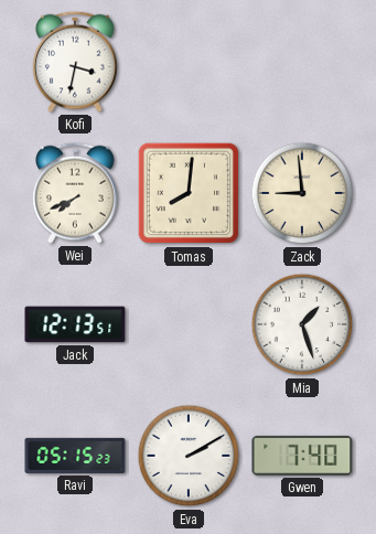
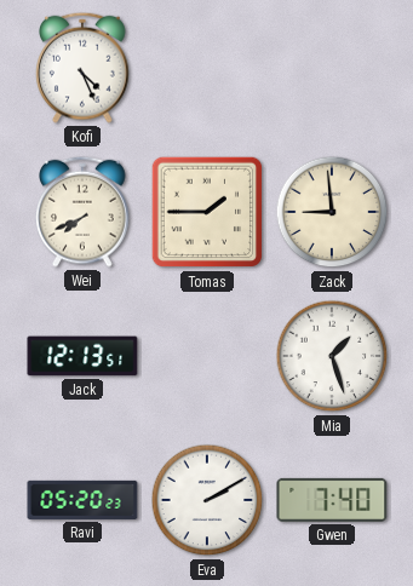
Kofi: 3:32 -> 4:26
Tomas: 8:01 -> 1:45
Ravi: 05:15 -> 05:20
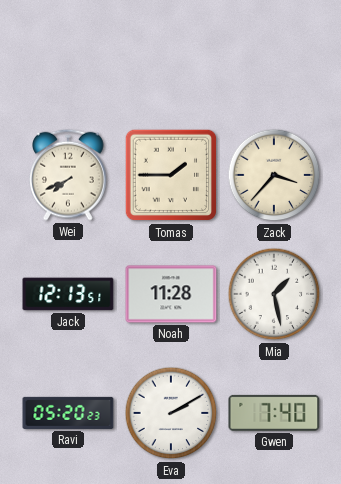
Kofi: 4:26 -> none
Zack: 8:59 -> 3:37
Noah: none -> 11:28
Mia: 1:27 -> 1:28
